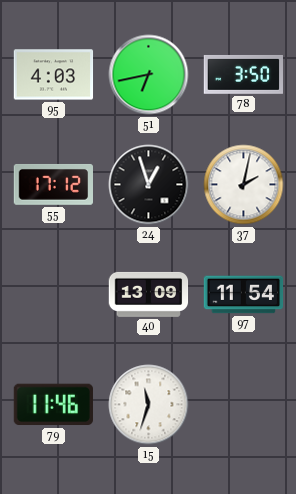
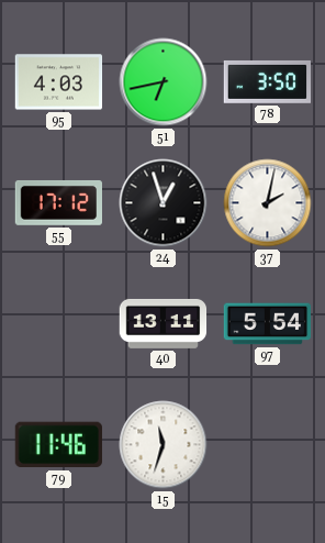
40: 13:09 -> 13:11
97: 11:54 -> 5:54
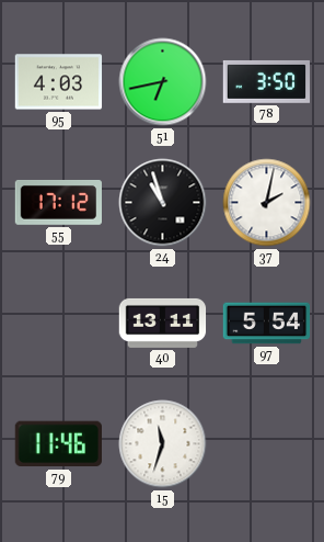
24: 12:57 -> 10:57
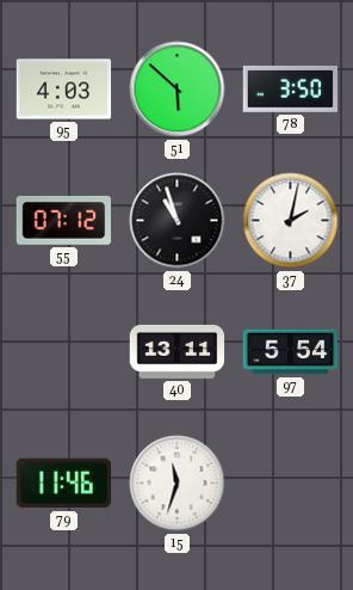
51: 6:43 -> 5:52
55: 17:12 -> 07:12
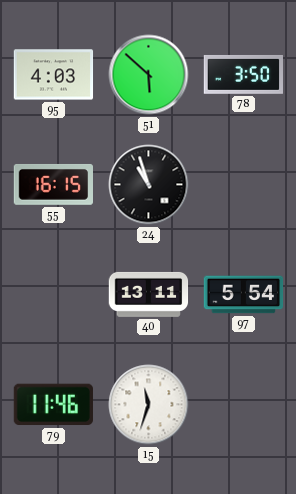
55: 07:12 -> 16:15
37: 2:02 -> none
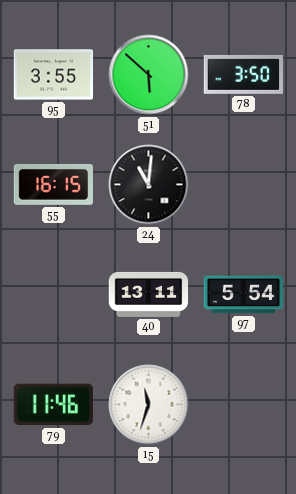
95: 4:03 -> 3:55
24: 10:57 -> 11:01
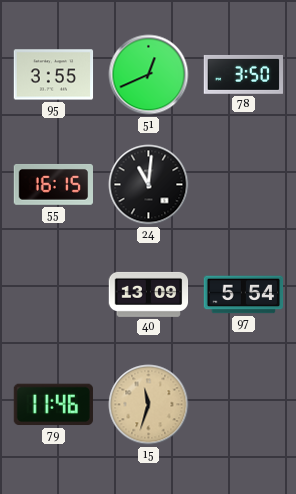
51: 5:52 -> 12:41
40: 13:11 -> 13:09
15 dial: white -> champagne
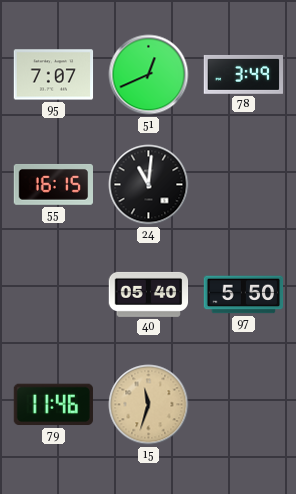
95: 3:55 -> 7:07
78: 3:50 -> 3:49
40: 13:09 -> 05:40
97: 5:54 -> 5:50
